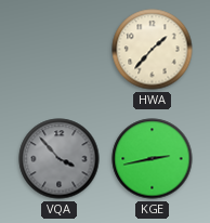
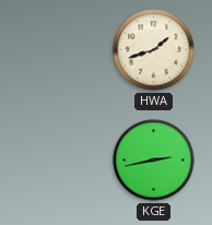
HWA: 1:37 -> 1:42
VQA: 3:53 -> none
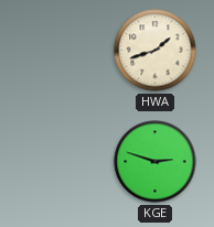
KGE: 2:43 -> 2:48
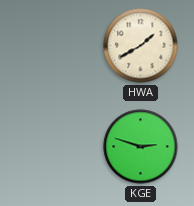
HWA: 1:42 -> 1:40
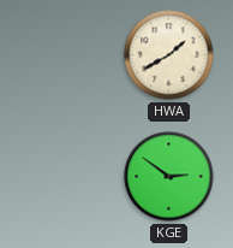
KGE: 2:48 -> 2:51
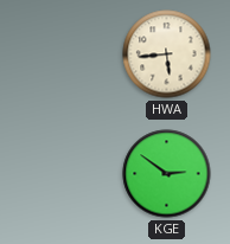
HWA: 1:40 -> 5:44
